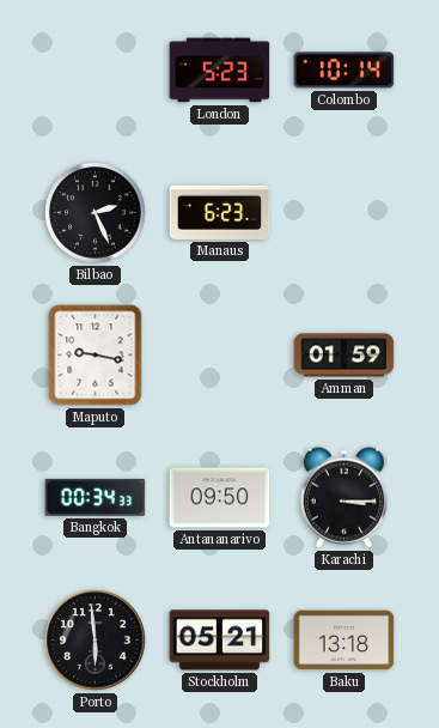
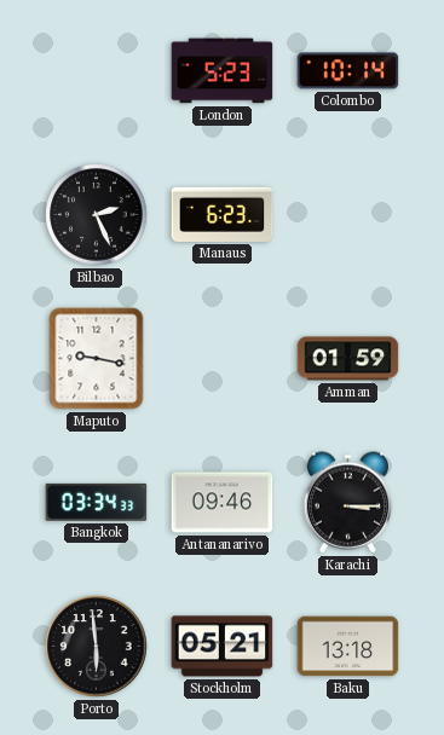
Bangkok: 00:34 -> 03:34
Antananarivo: 09:50 -> 09:46
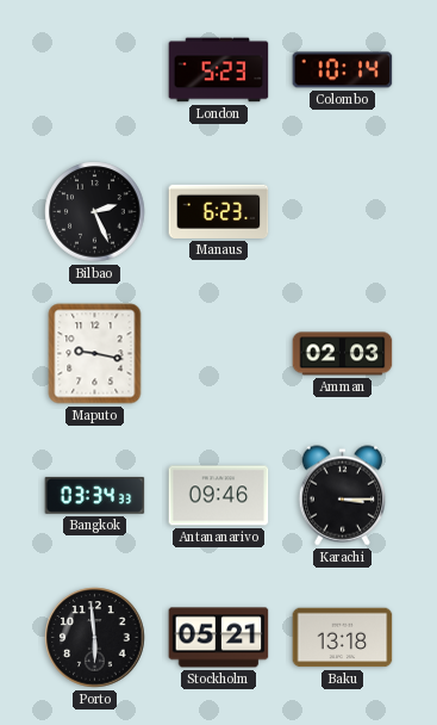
Amman: 01:59 -> 02:03
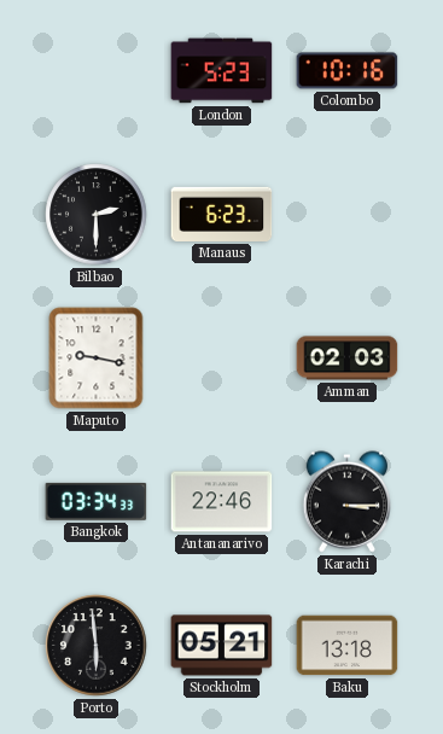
Colombo: 10:14 -> 10:16
Bilbao: 2:26 -> 2:30
Antananarivo: 09:46 -> 22:46
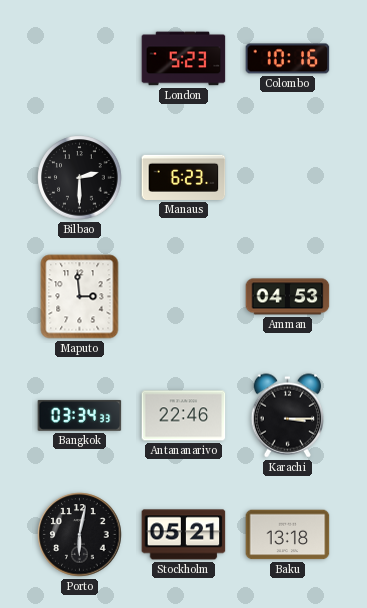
Maputo: 9:17 -> 2:59
Amman: 02:03 -> 04:53
Porto: 5:59 -> 6:02
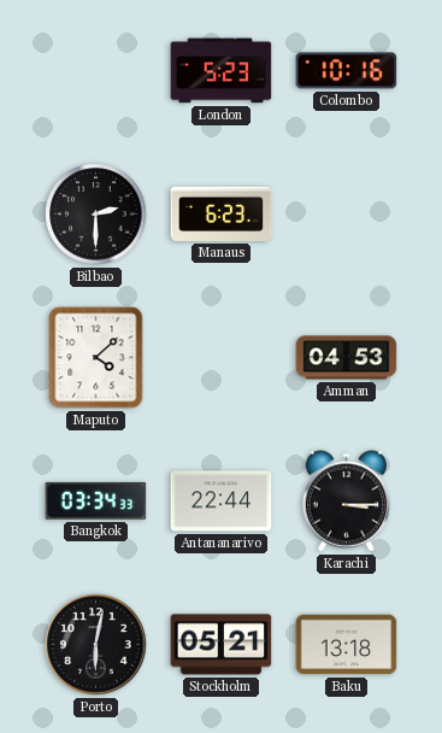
Maputo: 2:59 -> 4:08
Antananarivo: 22:46 -> 22:44
